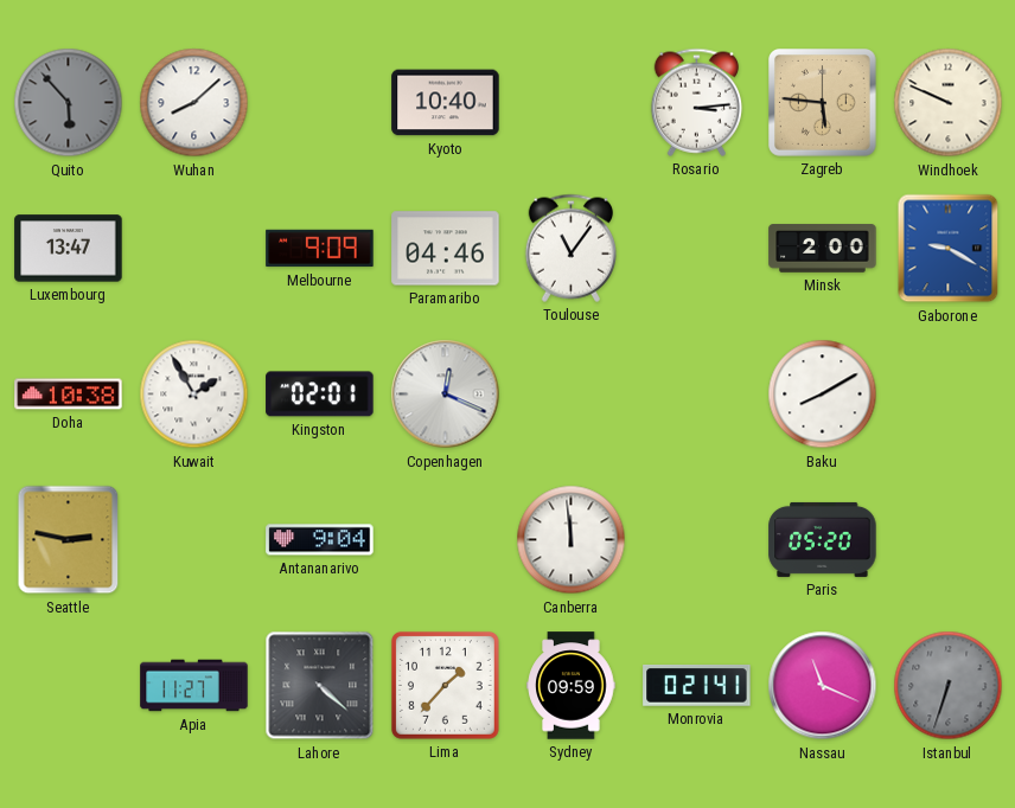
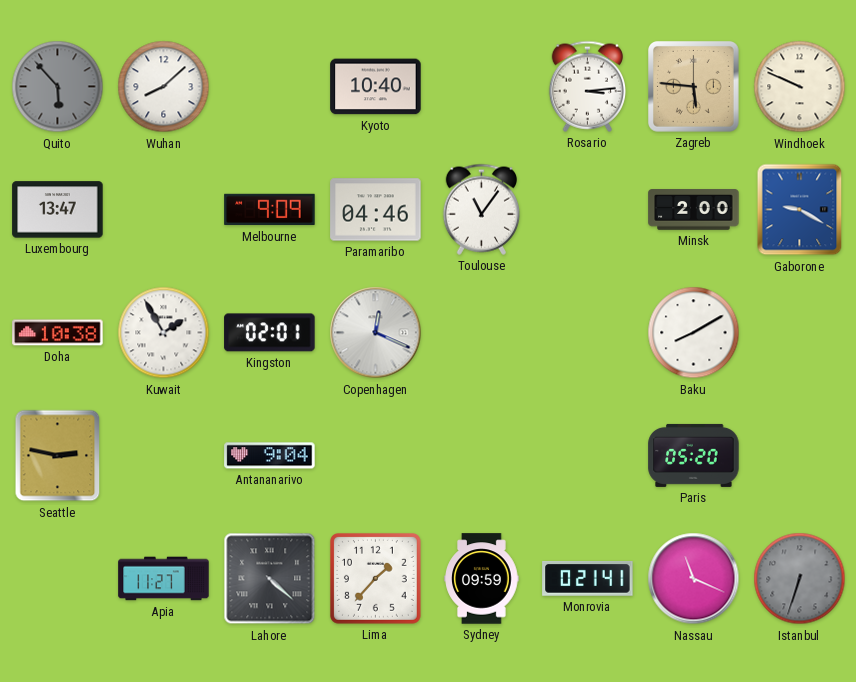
Canberra: 11:59 -> none
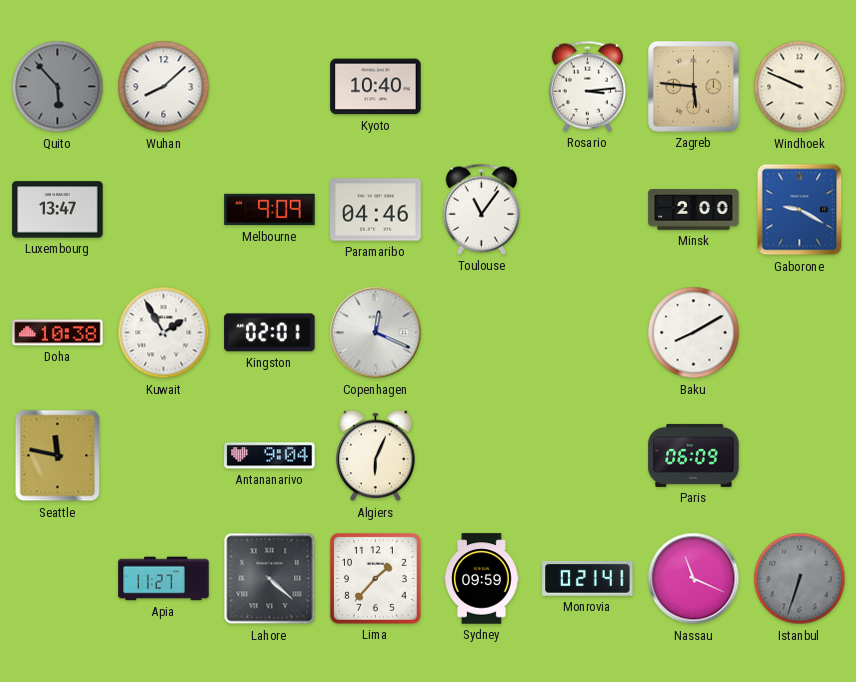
Seattle: 2:47 -> 11:47
Algiers: none -> 6:04
Paris: 05:20 -> 06:09
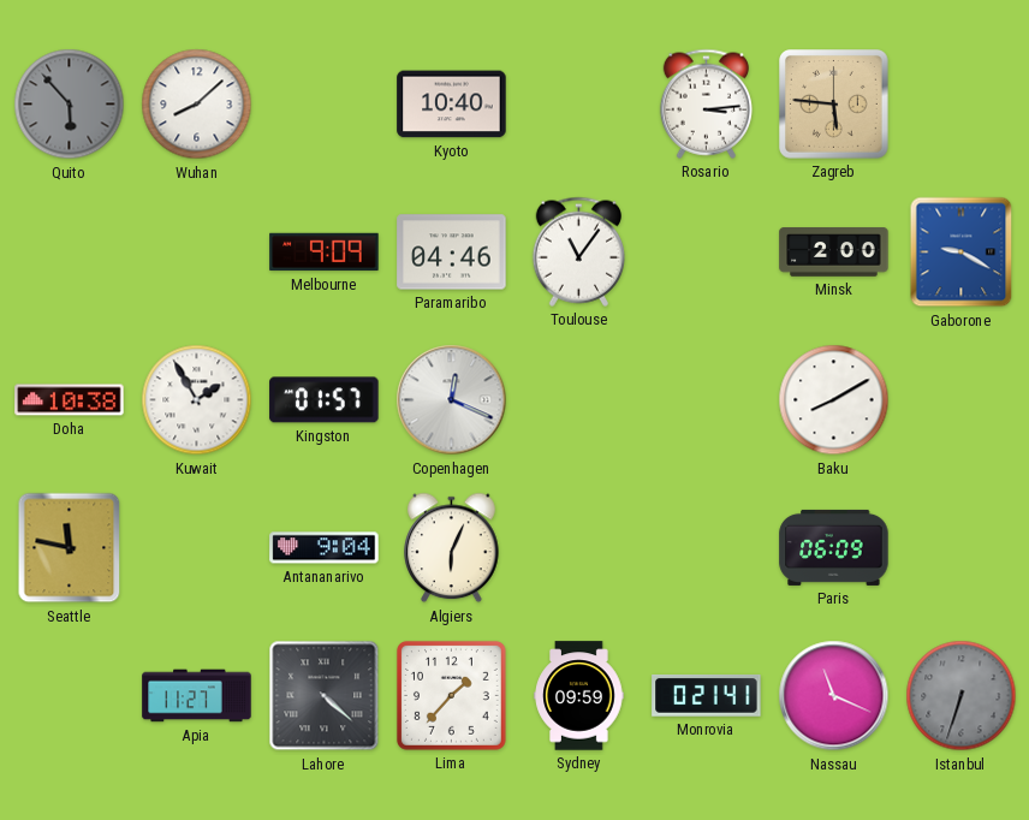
Windhoek: 9:49 -> none
Luxembourg: 13:47 -> none
Kingston: 02:01 -> 01:57
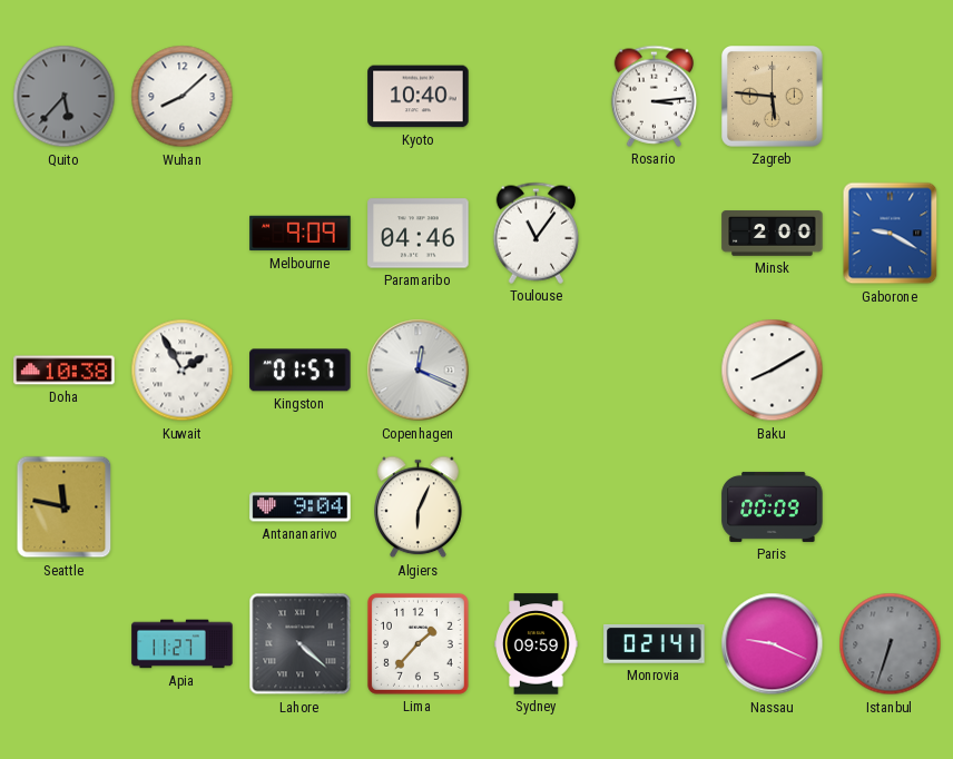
Quito: 5:53 -> 5:37
Paris: 06:09 -> 00:09
Nassau: 11:19 -> 9:19
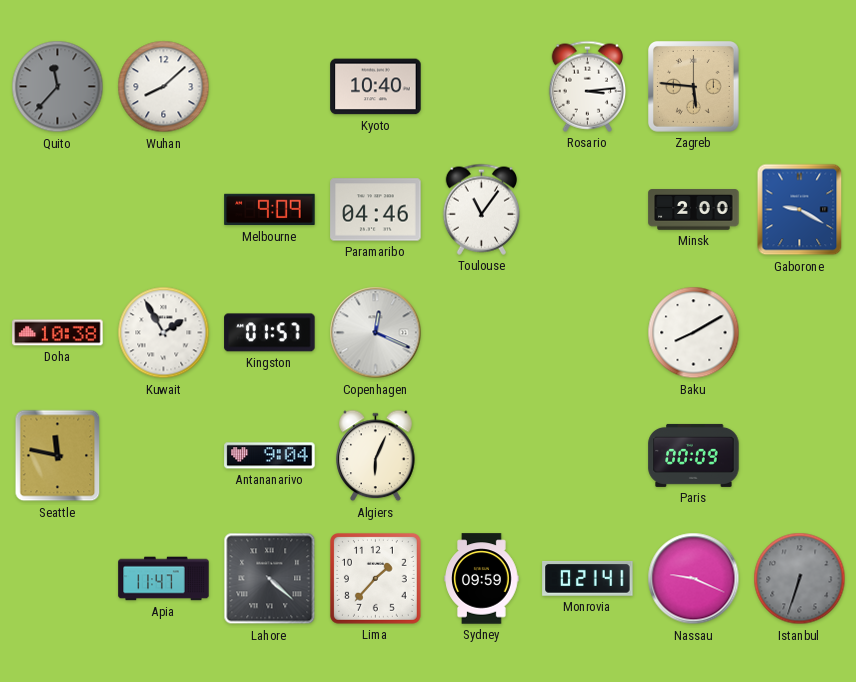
Quito: 5:37 -> 11:37
Apia: 11:27 -> 11:47
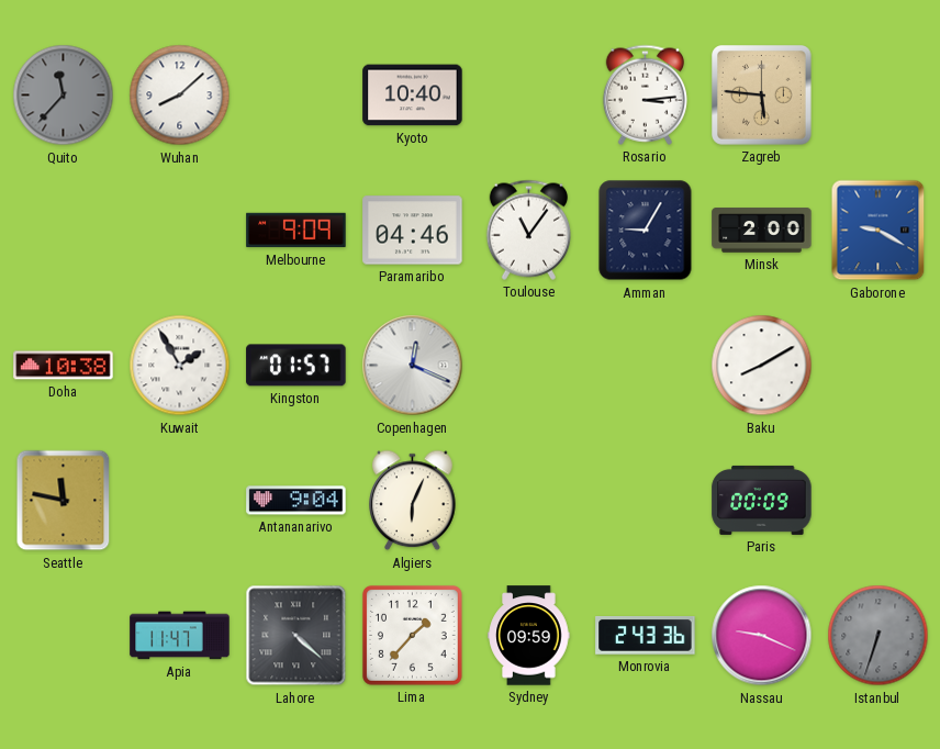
Amman: none -> 9:05
Monrovia: 0:21 -> 2:43
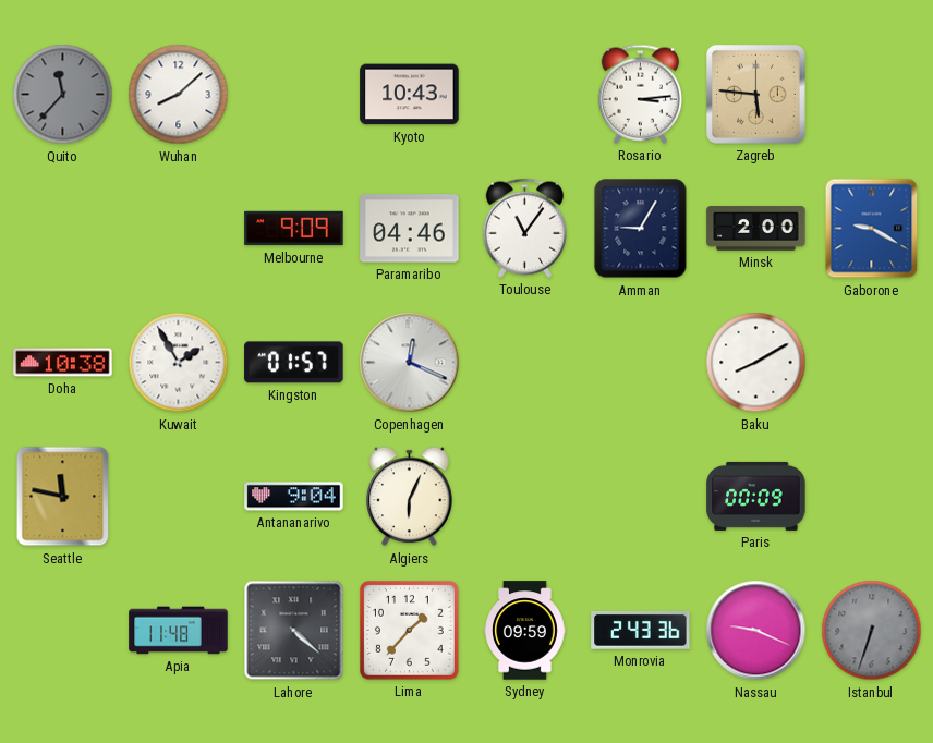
Kyoto: 10:40 -> 10:43
Apia: 11:47 -> 11:48
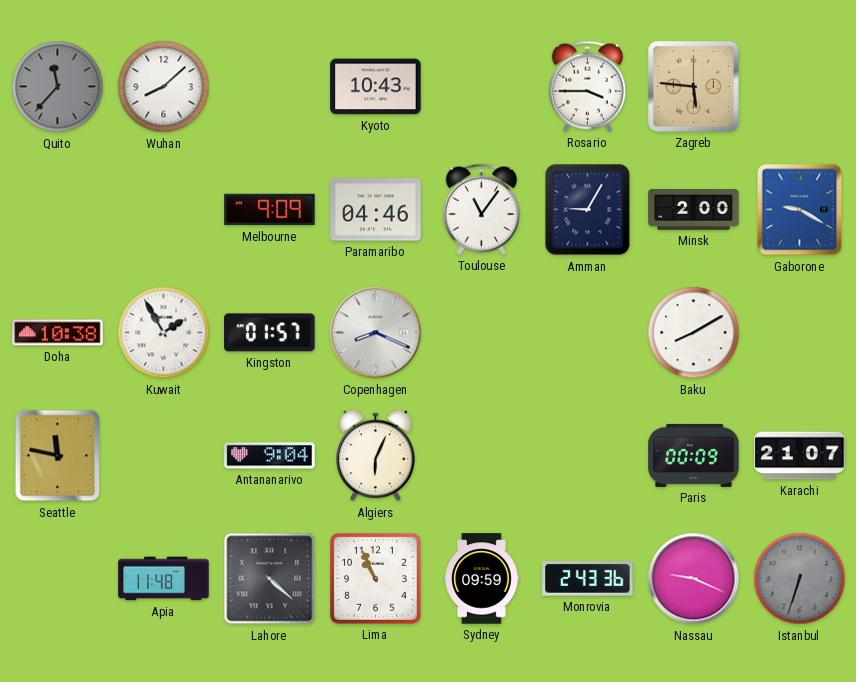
Rosario: 3:14 -> 3:45
Copenhagen: 12:19 -> 8:19
Karachi: none -> 21:07
Lima: 1:37 -> 10:56
